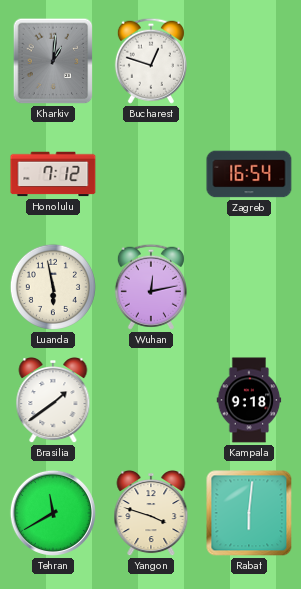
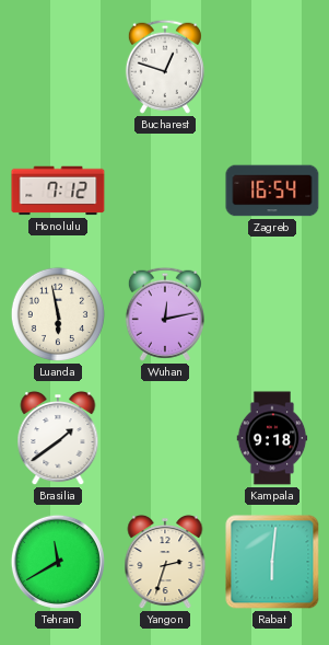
Kharkiv: 1:01 -> none
Yangon: 3:48 -> 2:33
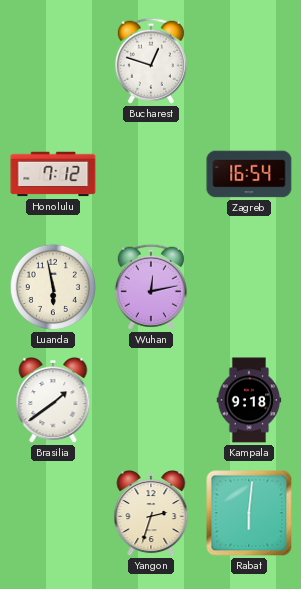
Tehran: 11:40 -> none
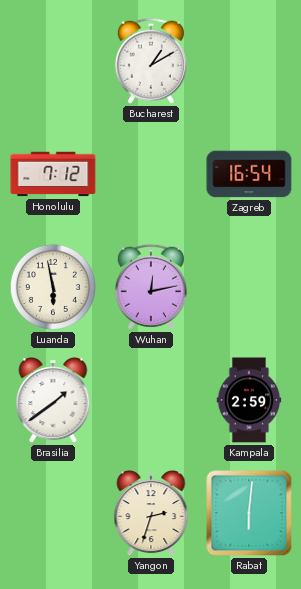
Bucharest: 12:48 -> 1:10
Kampala: 9:18 -> 2:59
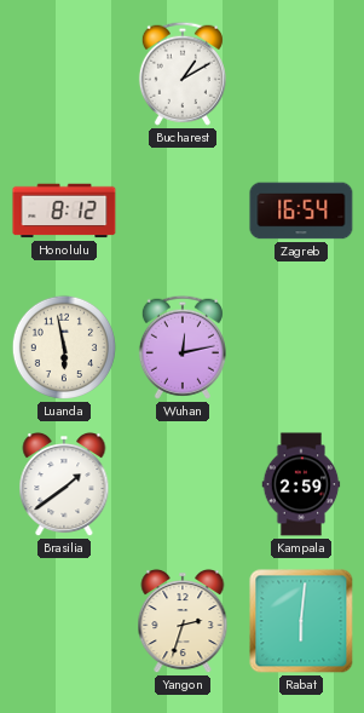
Honolulu: 7:12 -> 8:12
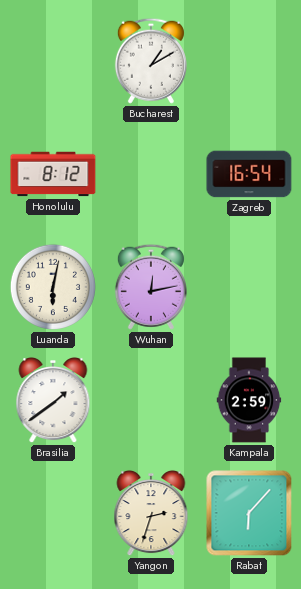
Luanda: 5:58 -> 6:02
Rabat: 6:01 -> 6:07
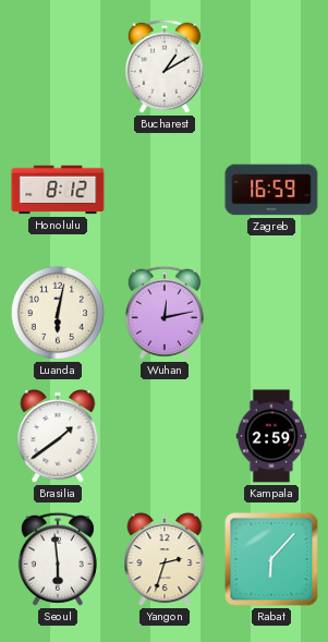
Zagreb: 16:54 -> 16:59
Seoul: none -> 5:59
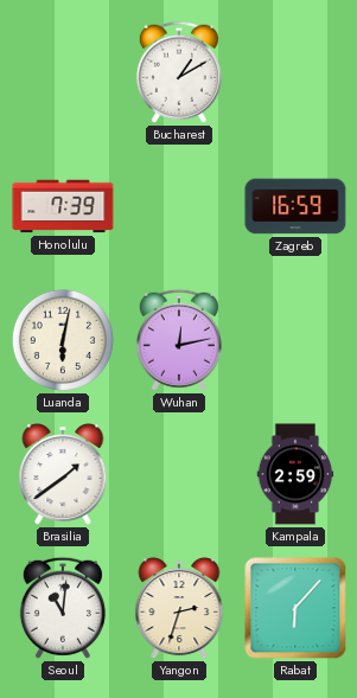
Honolulu: 8:12 -> 7:39
Seoul: 5:59 -> 11:01
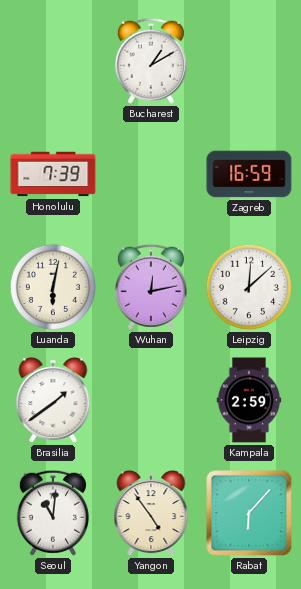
Leipzig: none -> 12:08
Yangon: 2:33 -> 4:54
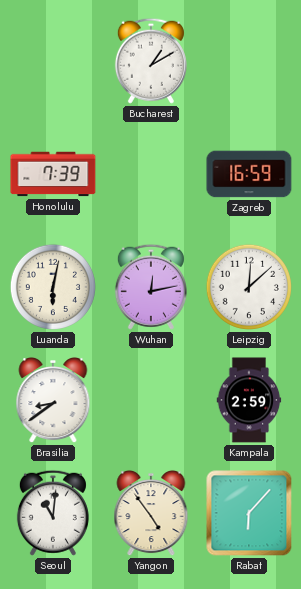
Brasilia: 1:39 -> 8:39
